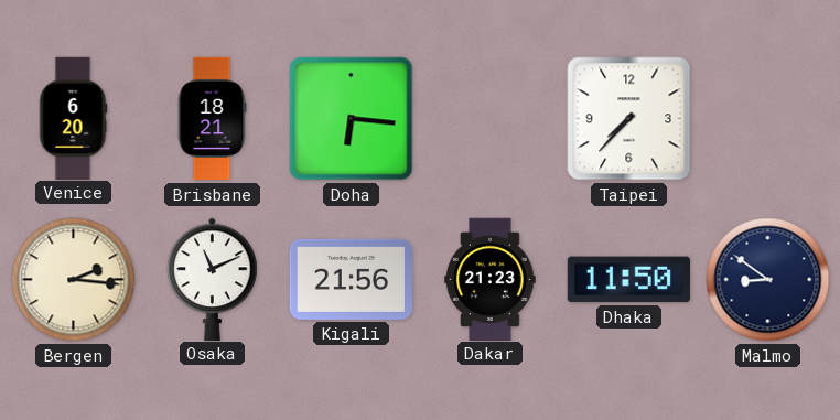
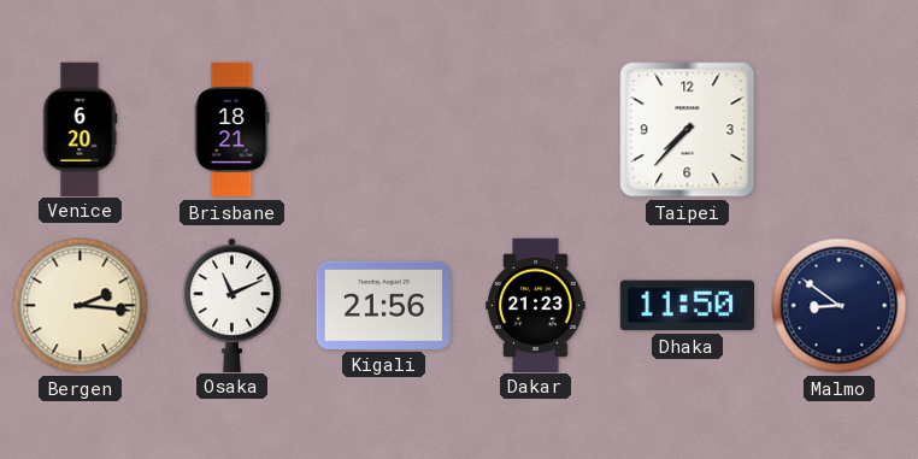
Doha: 6:16 -> none
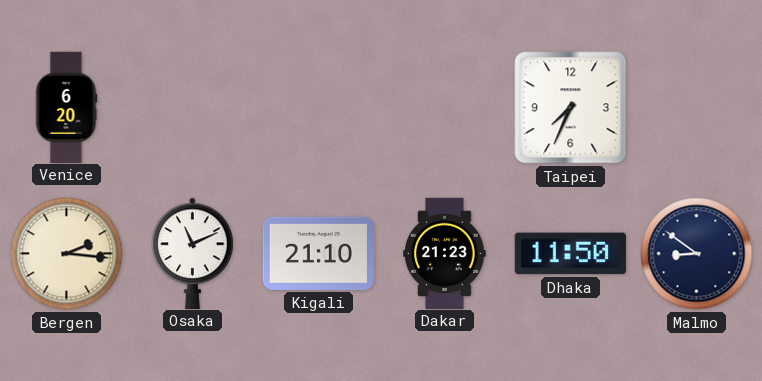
Brisbane: 18:21 -> none
Taipei: 7:37 -> 7:34
Kigali: 21:56 -> 21:10
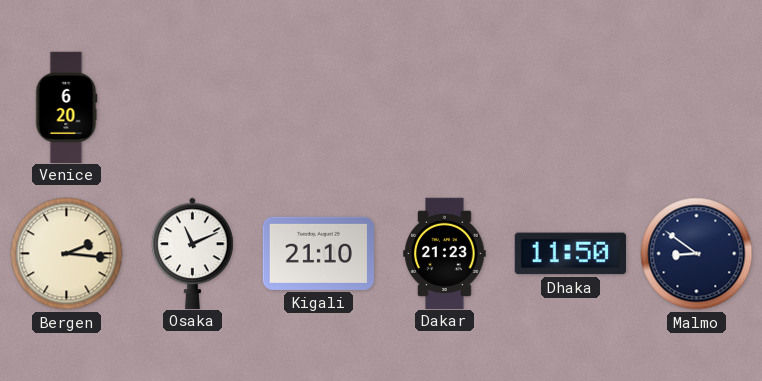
Taipei: 7:34 -> none
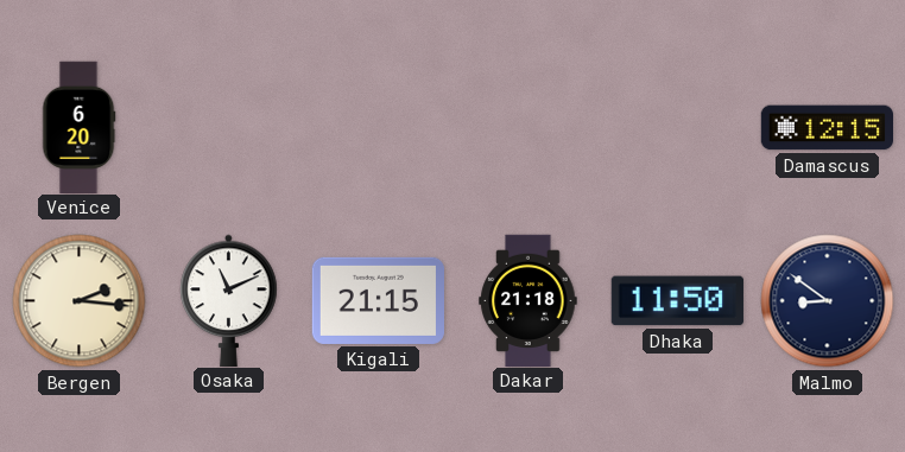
Damascus: none -> 12:15
Kigali: 21:10 -> 21:15
Dakar: 21:23 -> 21:18
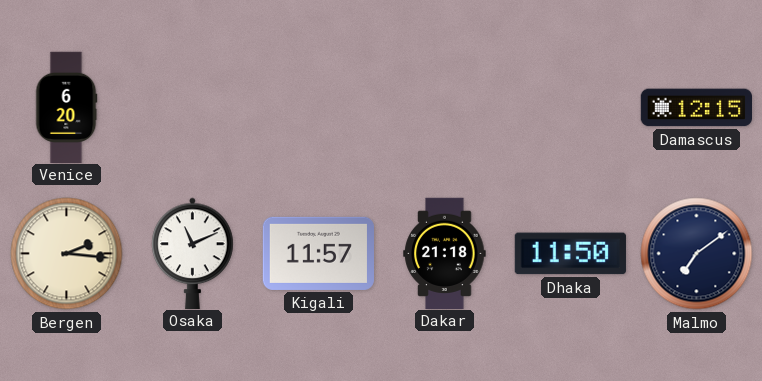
Kigali: 21:15 -> 11:57
Malmo: 8:51 -> 7:09
